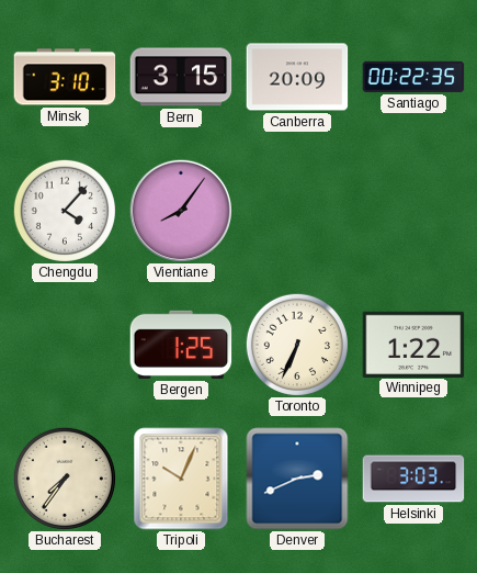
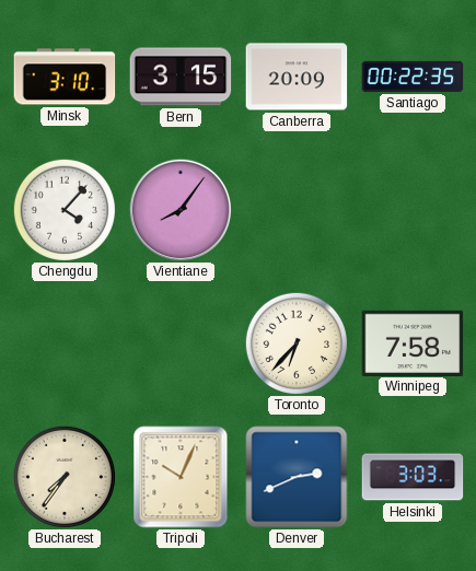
Bergen: 1:25 -> none
Toronto: 6:34 -> 6:37
Winnipeg: 1:22 -> 7:58
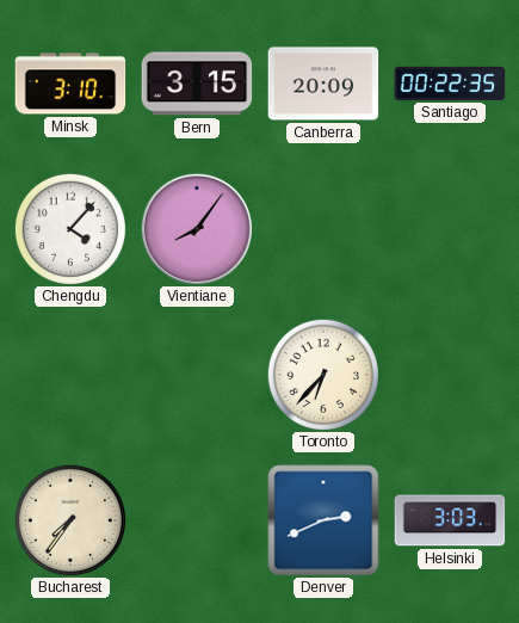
Winnipeg: 7:58 -> none
Tripoli: 10:04 -> none
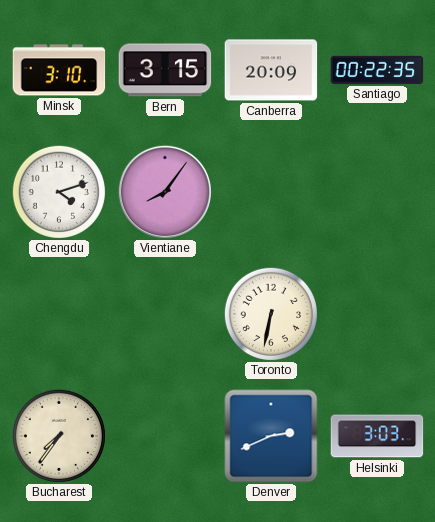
Chengdu: 4:07 -> 4:12
Toronto: 6:37 -> 6:32
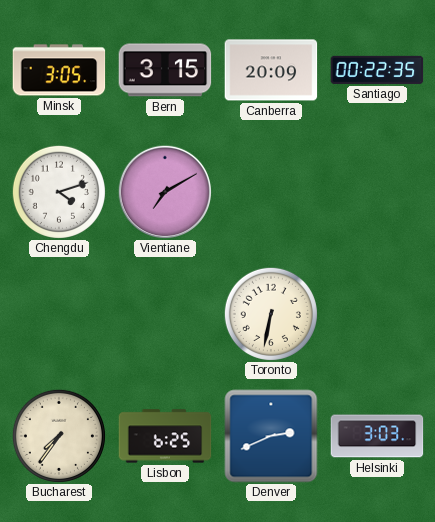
Minsk: 3:10 -> 3:05
Vientiane: 8:06 -> 7:10
Lisbon: none -> 6:25
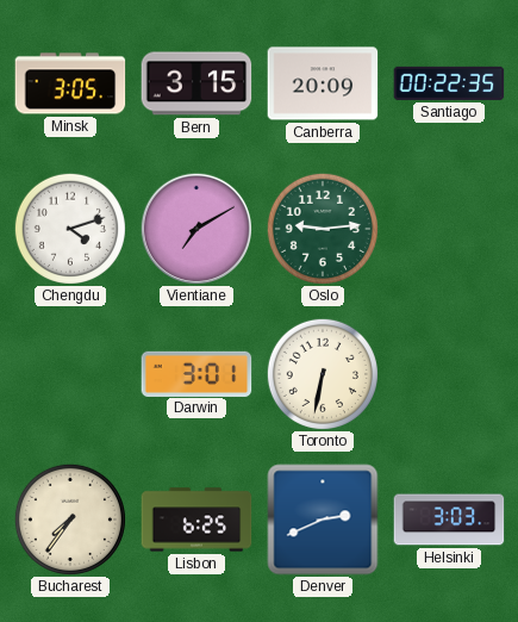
Oslo: none -> 9:14
Darwin: none -> 3:01
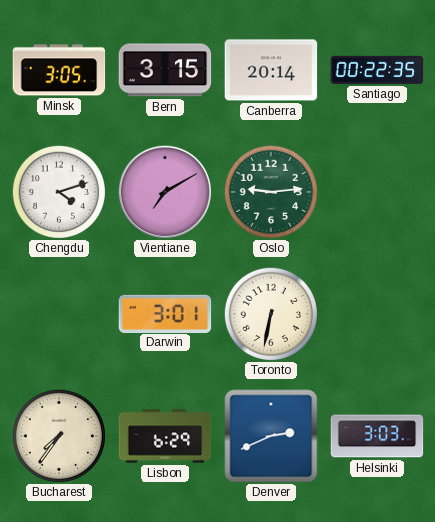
Canberra: 20:09 -> 20:14
Lisbon: 6:25 -> 6:29
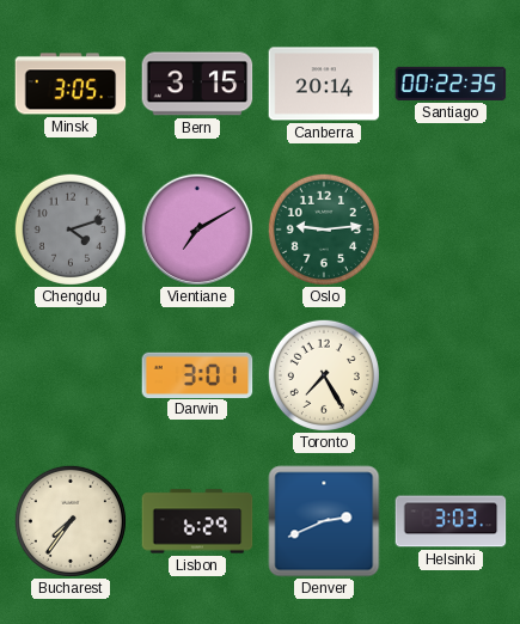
Chengdu dial: white -> grey
Toronto: 6:32 -> 7:25
